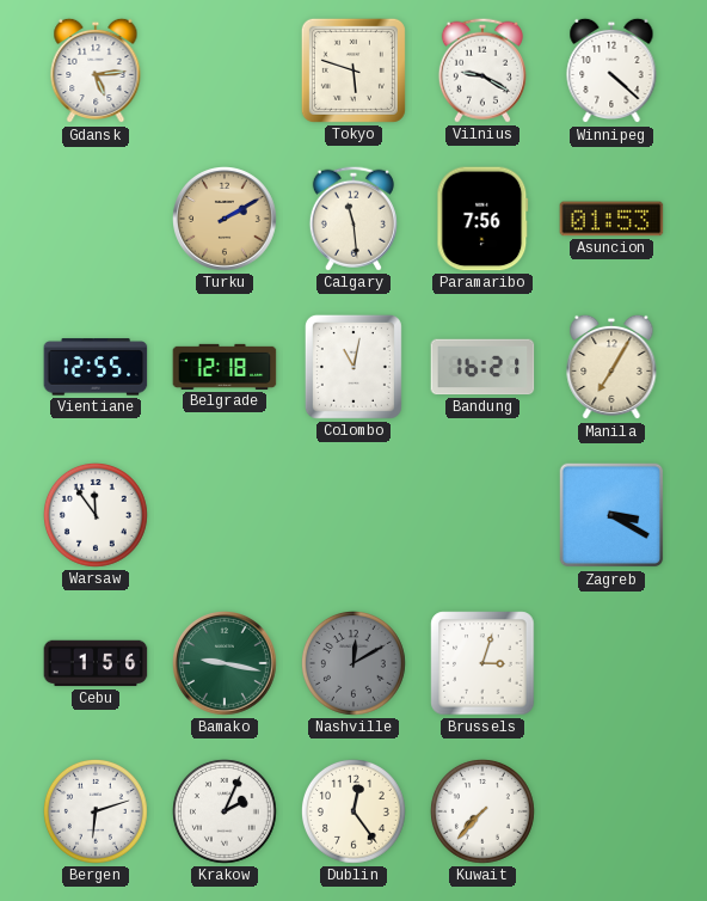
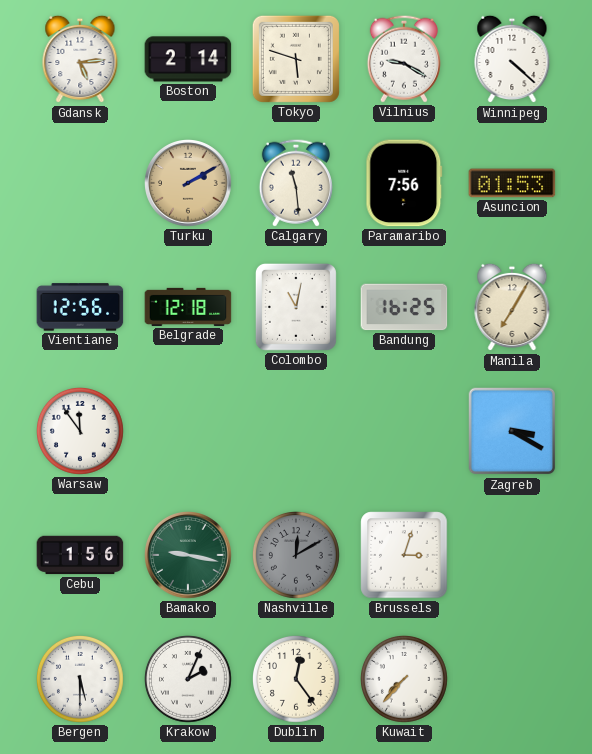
Boston: none -> 2:14
Vientiane: 12:55 -> 12:56
Bandung: 16:21 -> 16:25
Bergen: 6:12 -> 5:30
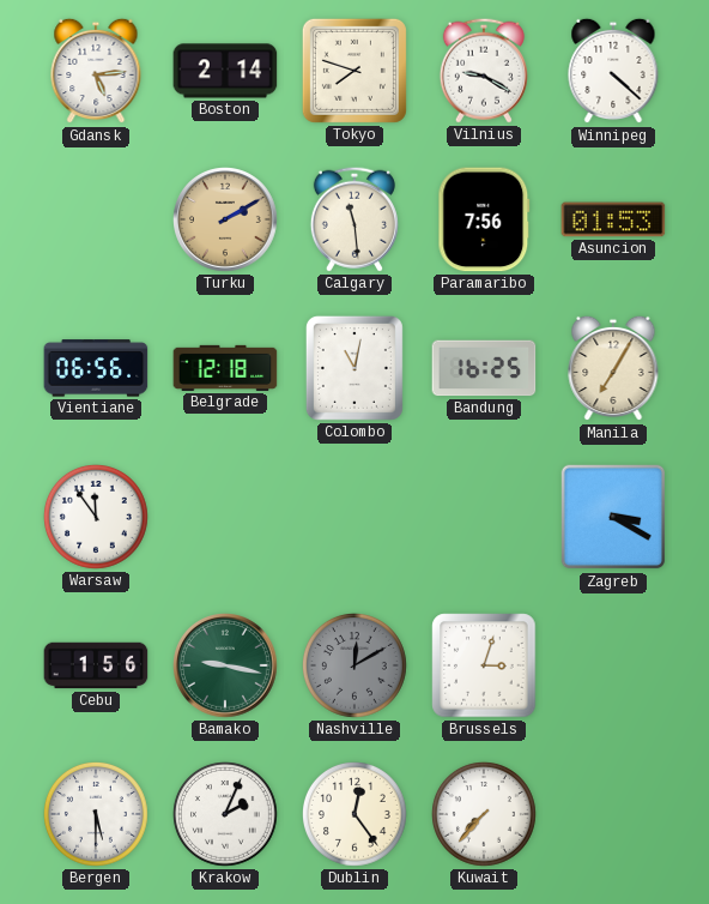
Tokyo: 5:48 -> 7:48
Vientiane: 12:56 -> 06:56
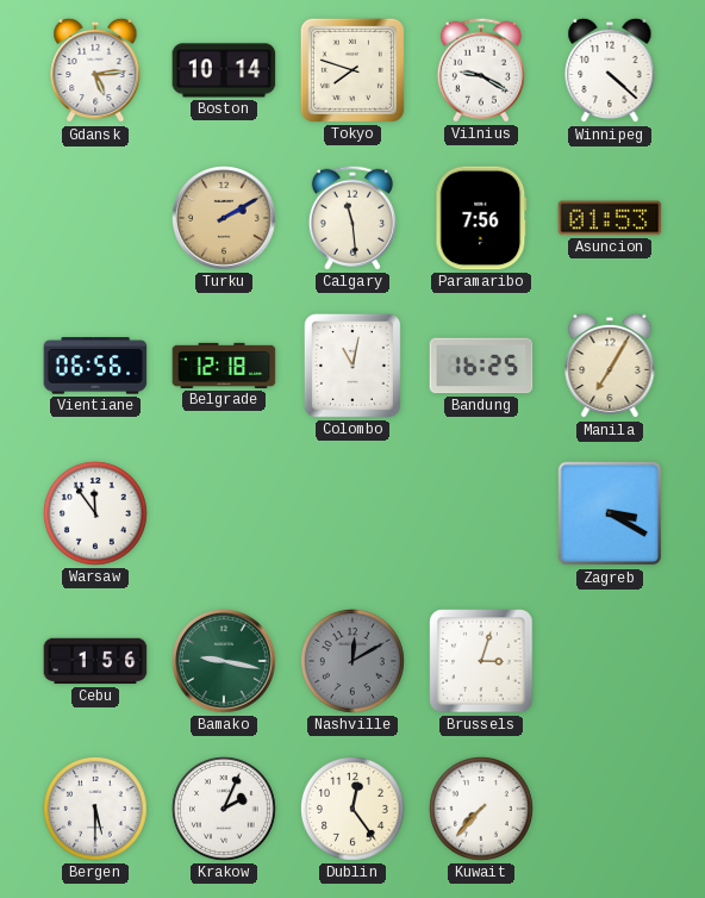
Boston: 2:14 -> 10:14
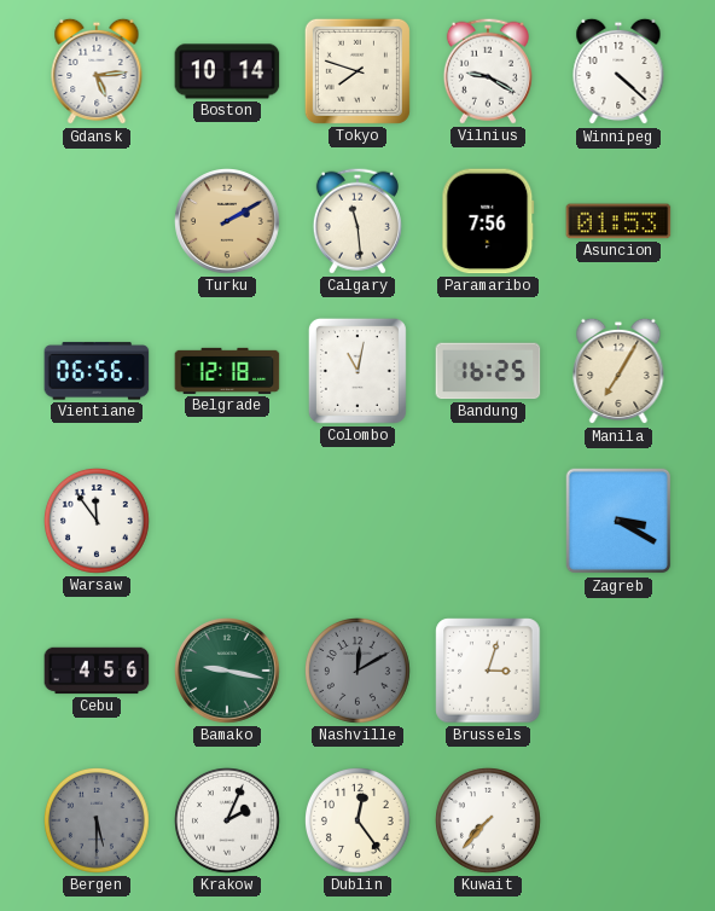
Cebu: 1:56 -> 4:56
Bergen dial: white -> grey
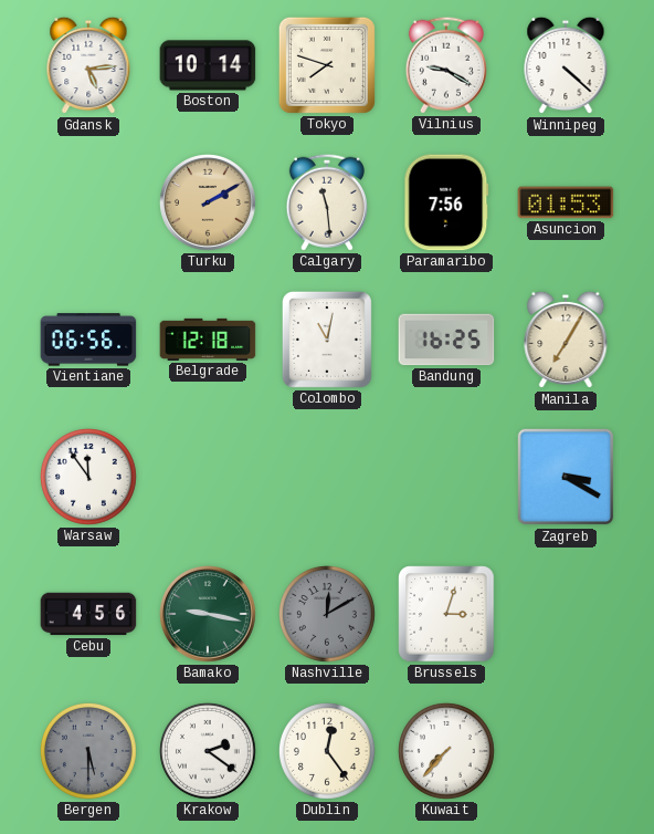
Krakow: 2:04 -> 2:21
